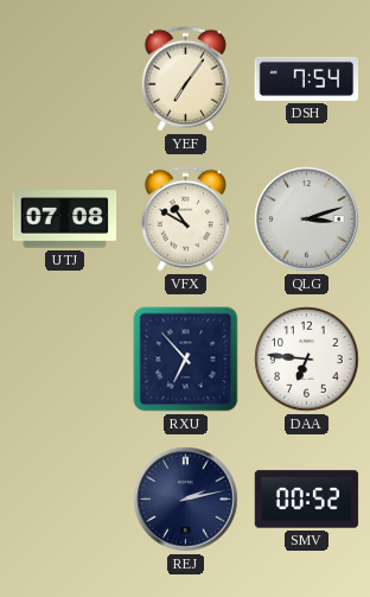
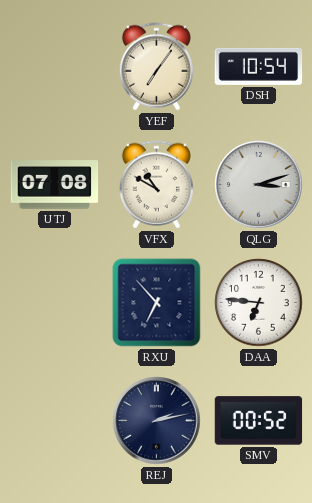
DSH: 7:54 -> 10:54
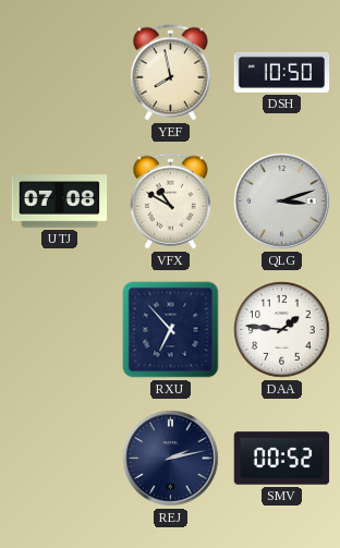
YEF: 7:06 -> 7:58
DSH: 10:54 -> 10:50
DAA: 6:46 -> 1:46
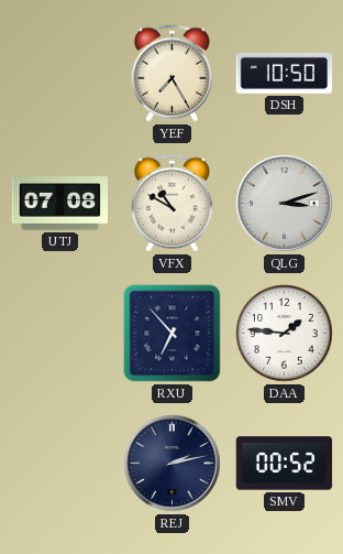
YEF: 7:58 -> 7:25
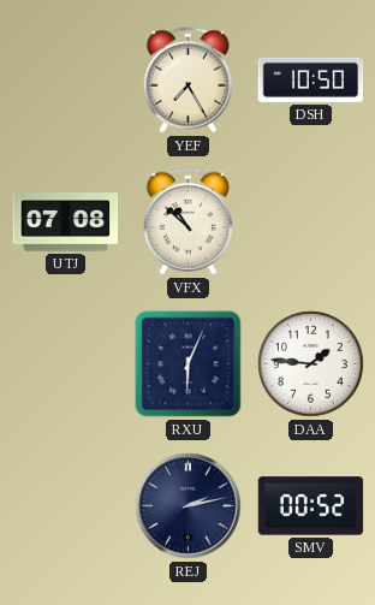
VFX: 10:50 -> 10:52
QLG: 3:12 -> none
RXU: 6:53 -> 6:04
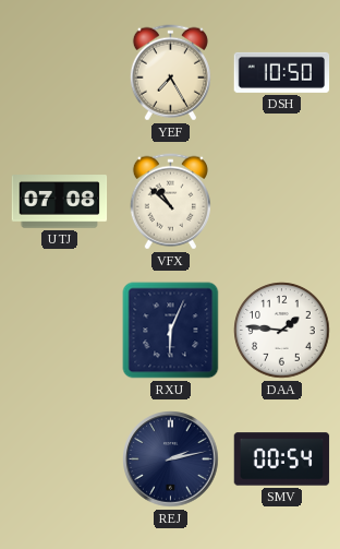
SMV: 00:52 -> 00:54
